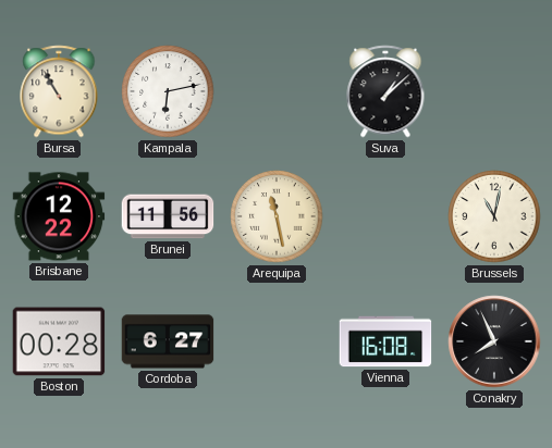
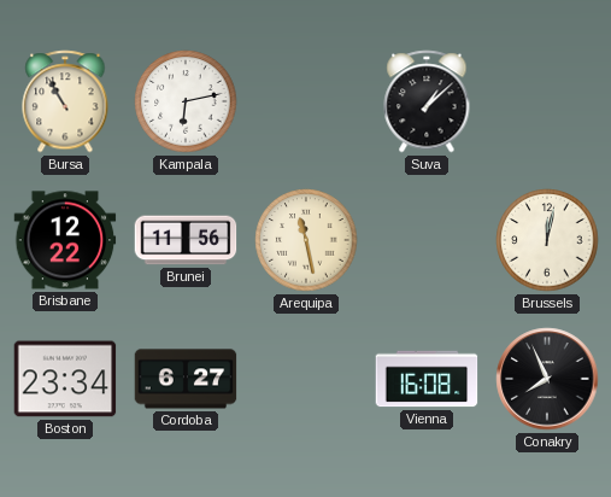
Brussels: 11:02 -> 12:02
Boston: 00:28 -> 23:34
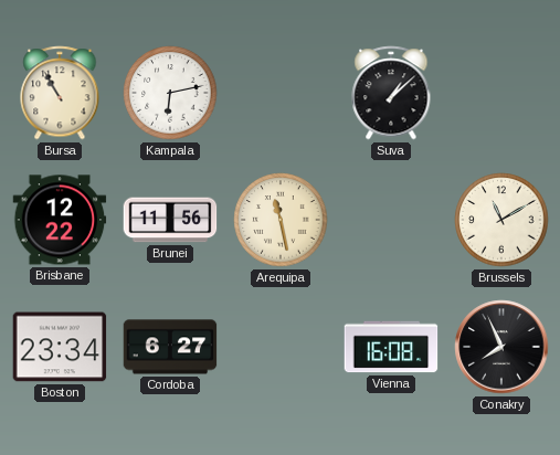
Brussels: 12:02 -> 11:10
